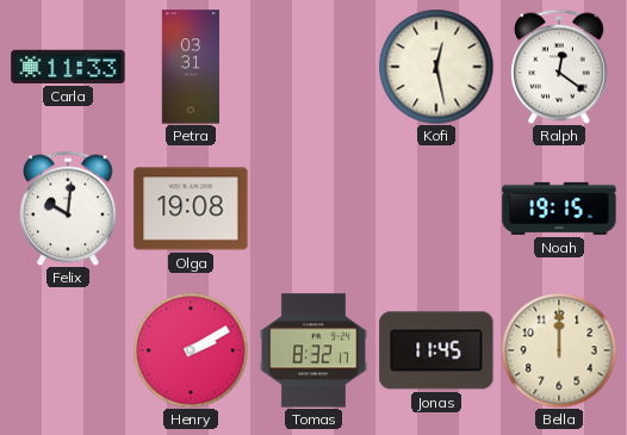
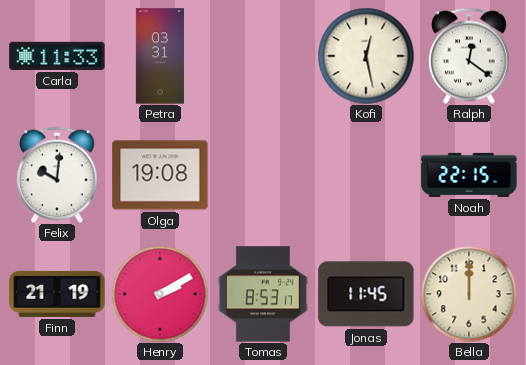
Noah: 19:15 -> 22:15
Finn: none -> 21:19
Tomas: 8:32 -> 8:53
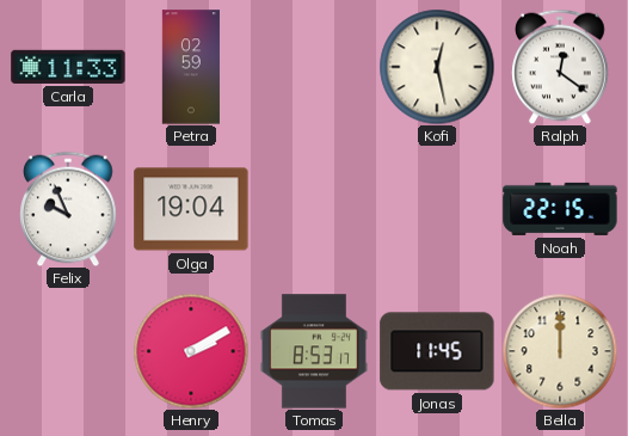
Petra: 03:31 -> 02:59
Felix: 10:01 -> 9:56
Olga: 19:08 -> 19:04
Finn: 21:19 -> none
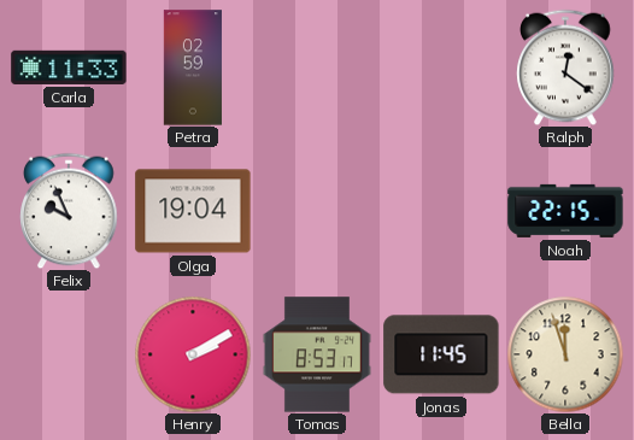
Kofi: 12:28 -> none
Bella: 12:00 -> 11:57
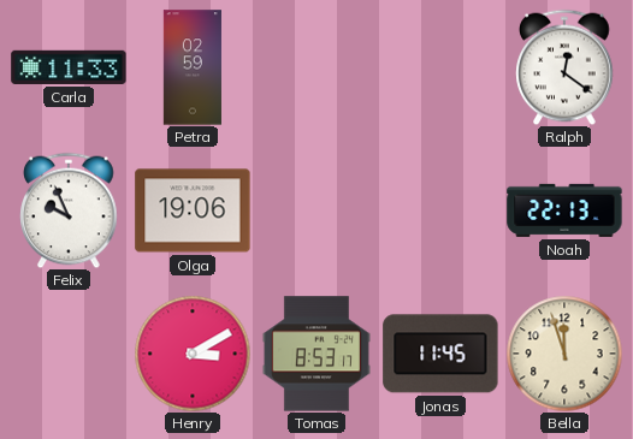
Olga: 19:04 -> 19:06
Noah: 22:15 -> 22:13
Henry: 2:10 -> 3:10
